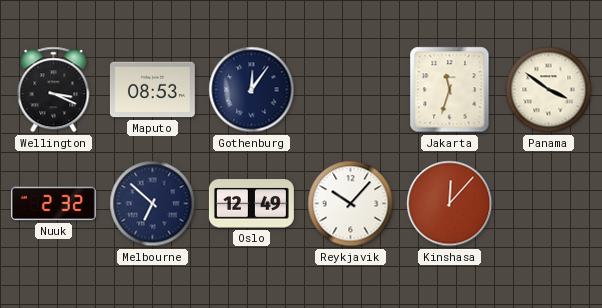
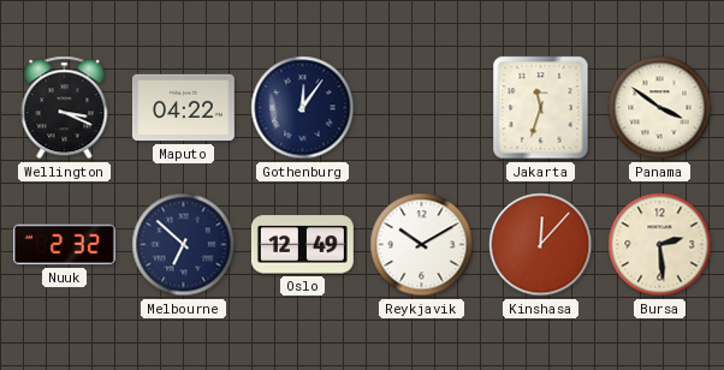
Maputo: 08:53 -> 04:22
Reykjavik: 10:07 -> 10:10
Bursa: none -> 2:29
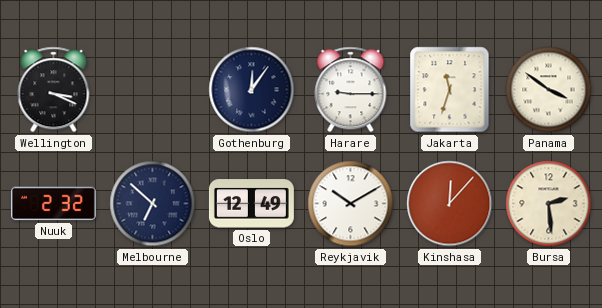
Maputo: 04:22 -> none
Harare: none -> 9:15
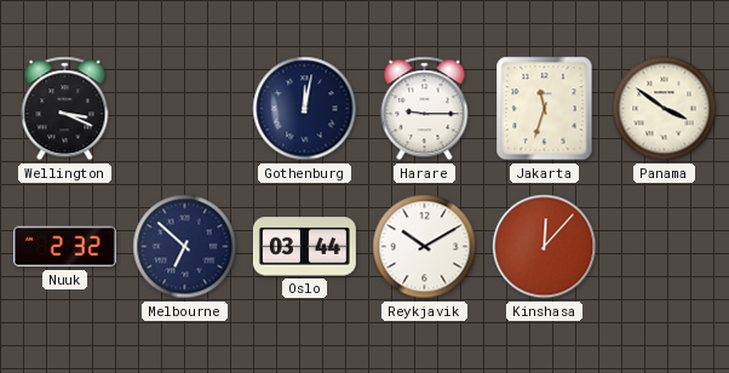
Gothenburg: 12:06 -> 12:02
Oslo: 12:49 -> 03:44
Bursa: 2:29 -> none
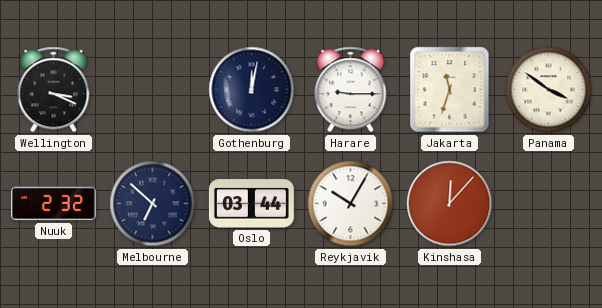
Reykjavik: 10:10 -> 10:05
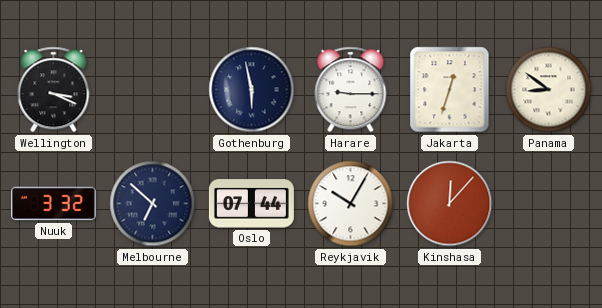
Gothenburg: 12:02 -> 5:58
Jakarta: 11:33 -> 12:33
Panama: 3:51 -> 8:51
Nuuk: 2:32 -> 3:32
Oslo: 03:44 -> 07:44
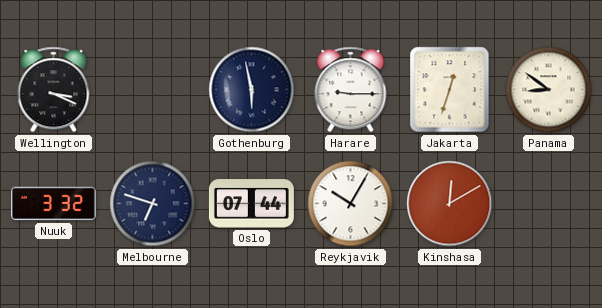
Melbourne: 6:52 -> 6:48
Kinshasa: 12:07 -> 12:10
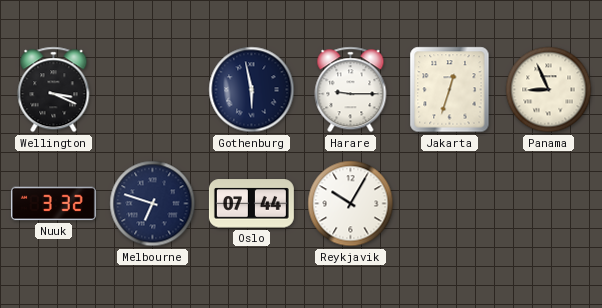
Panama: 8:51 -> 8:56
Kinshasa: 12:10 -> none
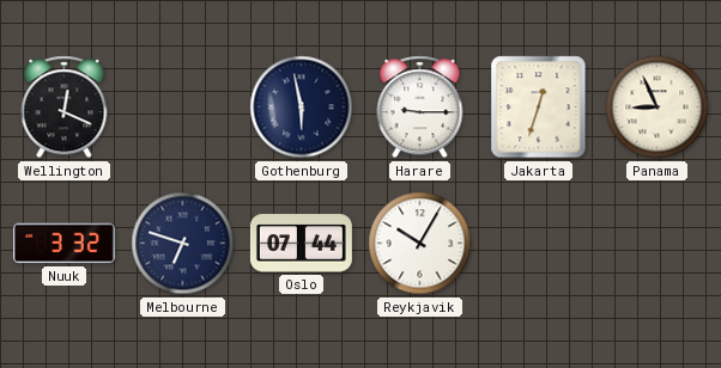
Wellington: 3:19 -> 12:19
